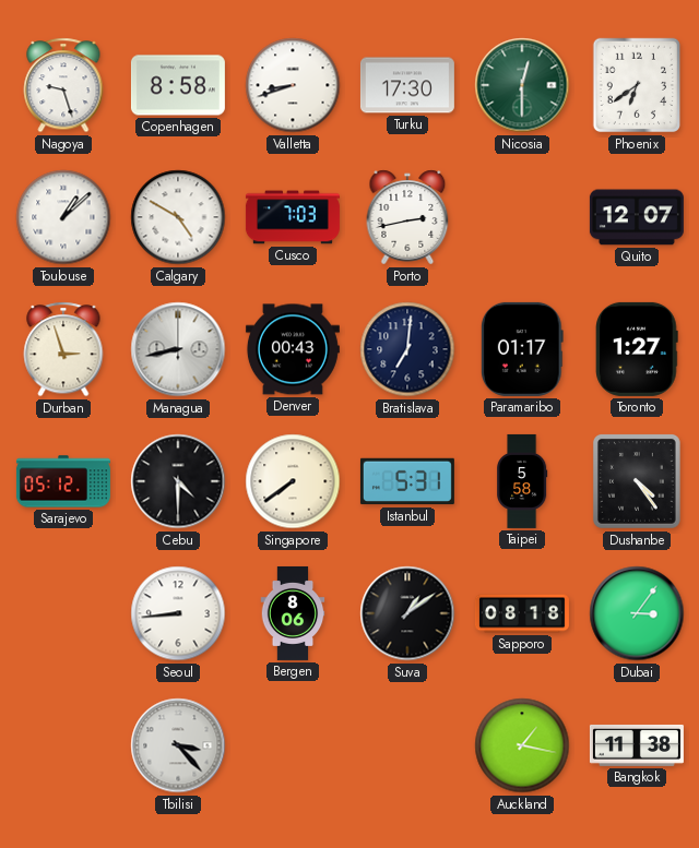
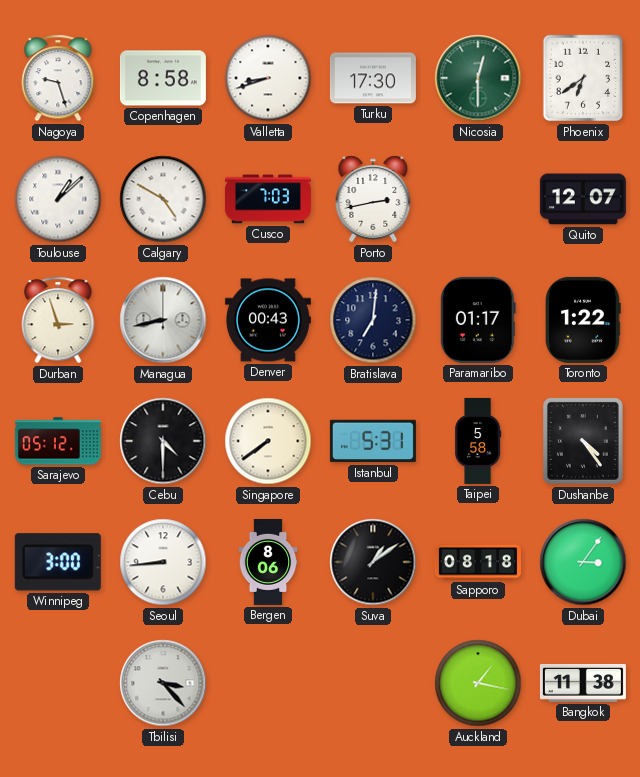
Toronto: 1:27 -> 1:22
Winnipeg: none -> 3:00
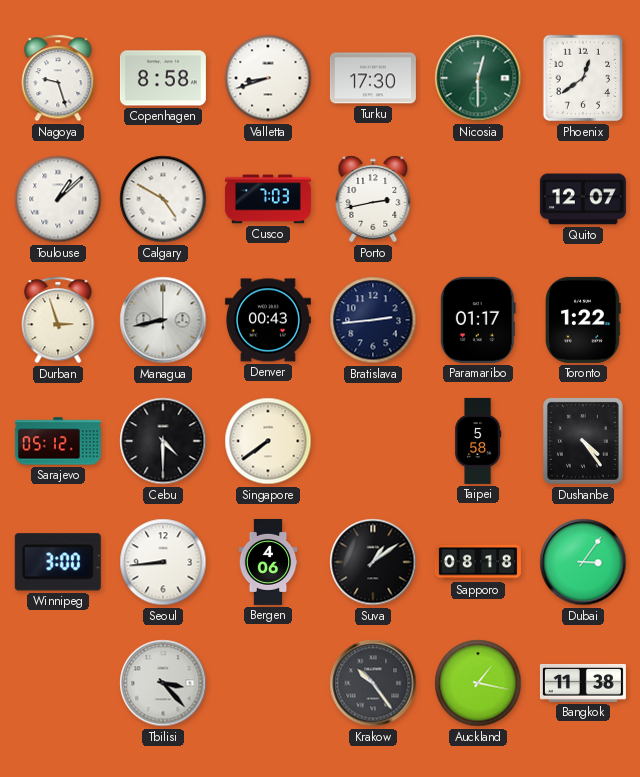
Phoenix: 6:39 -> 12:39
Bratislava: 7:01 -> 2:44
Istanbul: 5:31 -> none
Bergen: 8:06 -> 4:06
Krakow: none -> 10:24
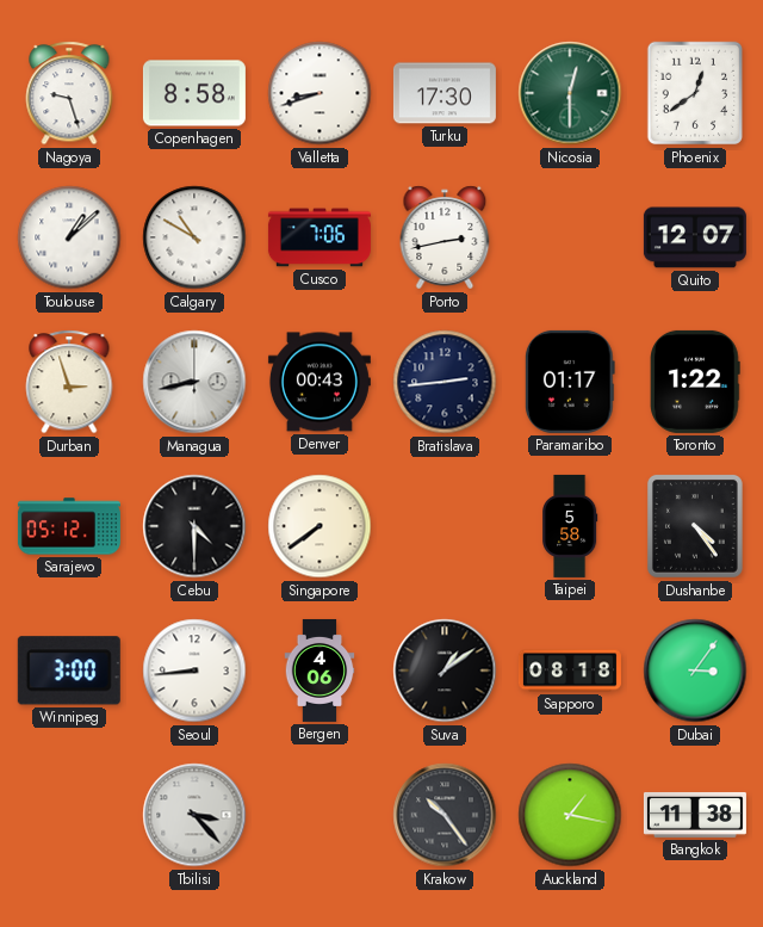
Calgary: 4:50 -> 10:50
Cusco: 7:03 -> 7:06
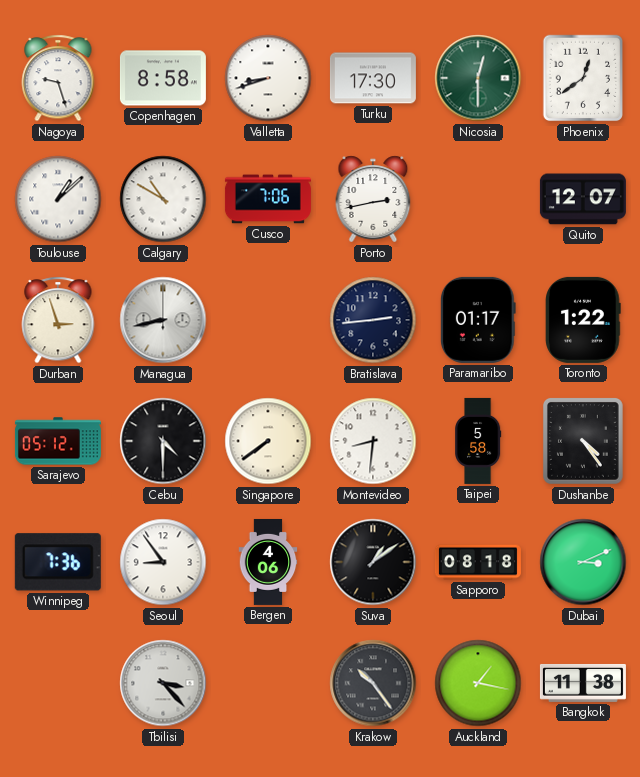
Denver: 00:43 -> none
Montevideo: none -> 8:31
Winnipeg: 3:00 -> 7:36
Seoul: 8:44 -> 8:54
Dubai: 3:06 -> 3:11
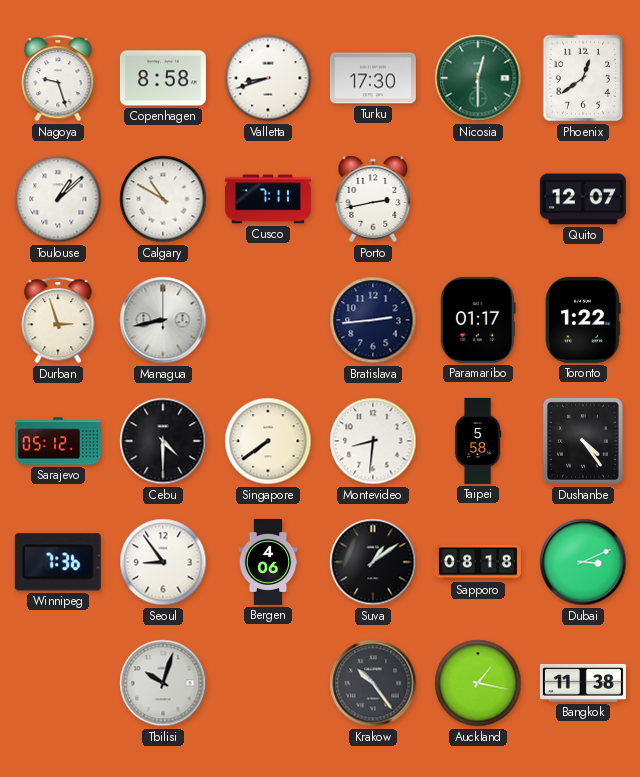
Cusco: 7:06 -> 7:11
Tbilisi: 3:23 -> 10:03
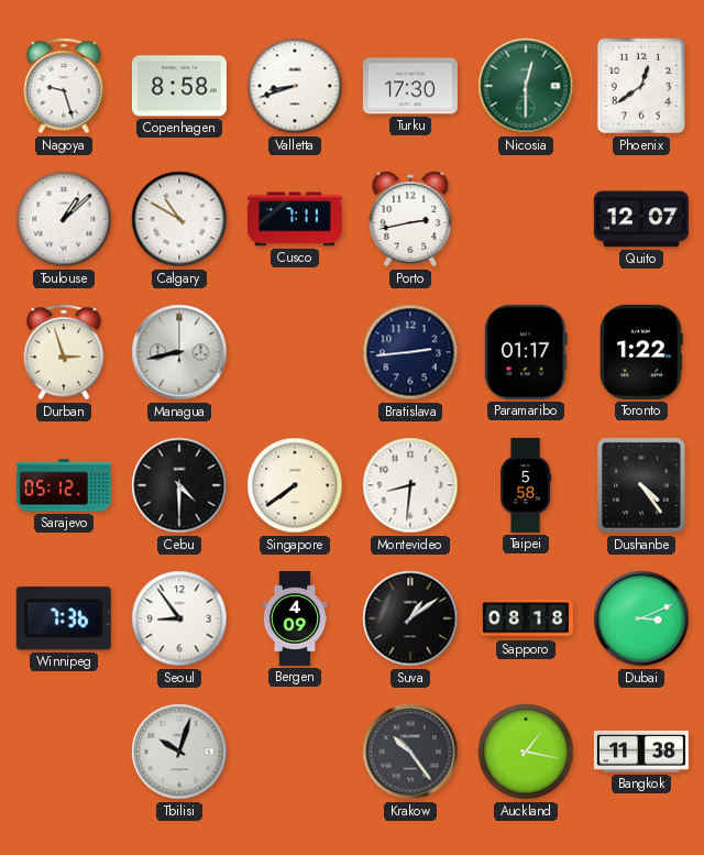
Bergen: 4:06 -> 4:09
